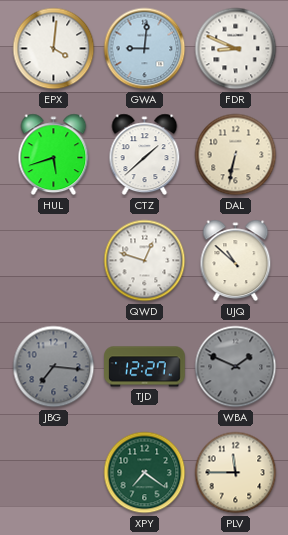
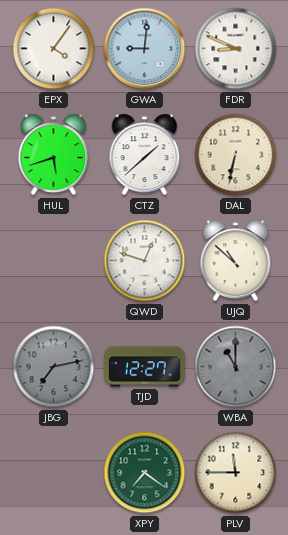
EPX: 4:01 -> 4:06
JBG: 7:16 -> 7:13
WBA: 1:49 -> 11:00
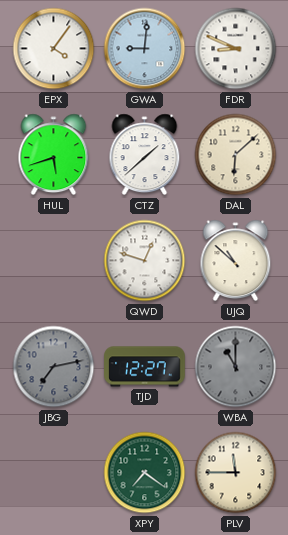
DAL: 6:32 -> 6:08
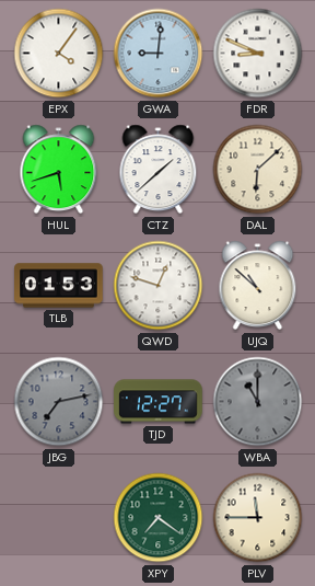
TLB: none -> 01:53
